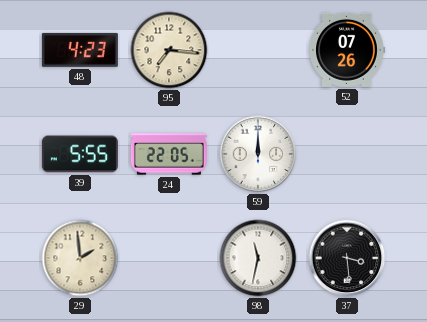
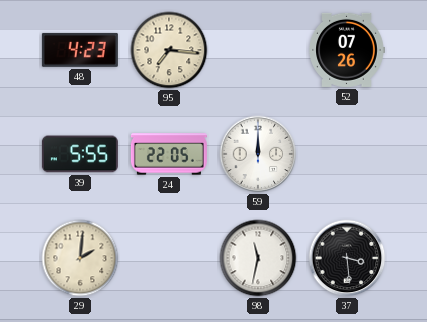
29: 1:59 -> 2:01
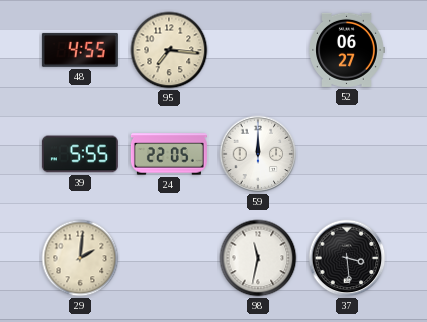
48: 4:23 -> 4:55
52: 07:26 -> 06:27
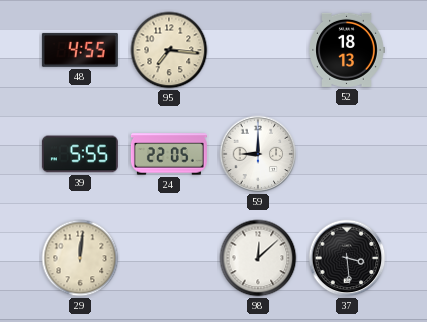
52: 06:27 -> 18:13
59: 12:00 -> 9:00
29: 2:01 -> 12:01
98: 11:32 -> 12:08
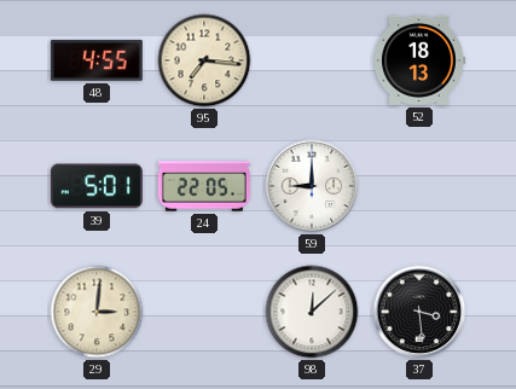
39: 5:55 -> 5:01
29: 12:01 -> 3:01
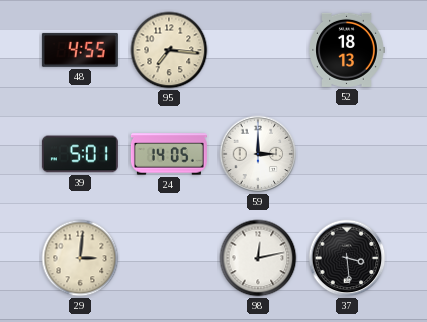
24: 22:05 -> 14:05
59: 9:00 -> 3:00
98: 12:08 -> 12:13
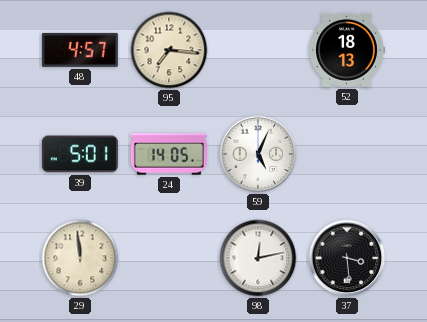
48: 4:55 -> 4:57
59: 3:00 -> 5:04
29: 3:01 -> 11:59
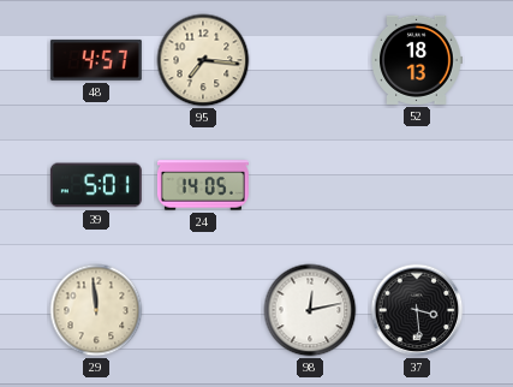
59: 5:04 -> none
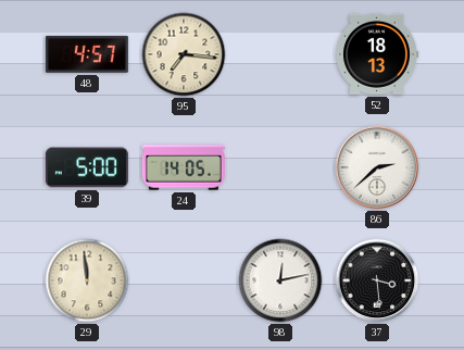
39: 5:01 -> 5:00
86: none -> 2:38
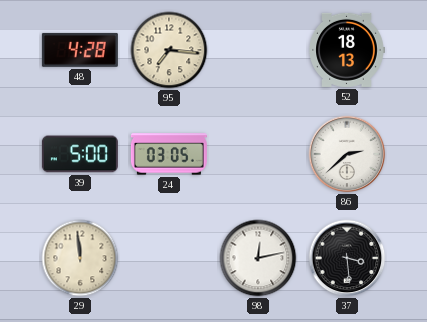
48: 4:57 -> 4:28
24: 14:05 -> 03:05
